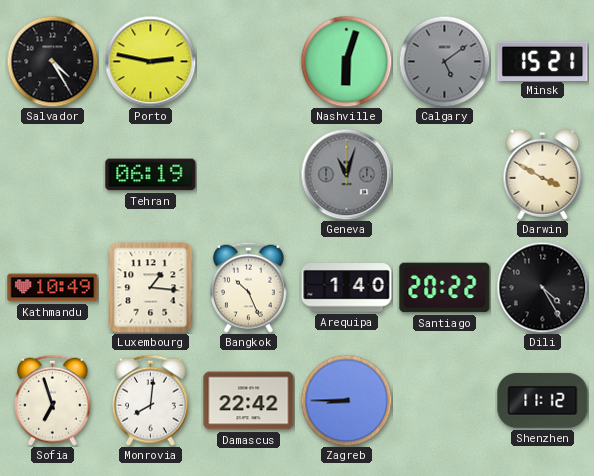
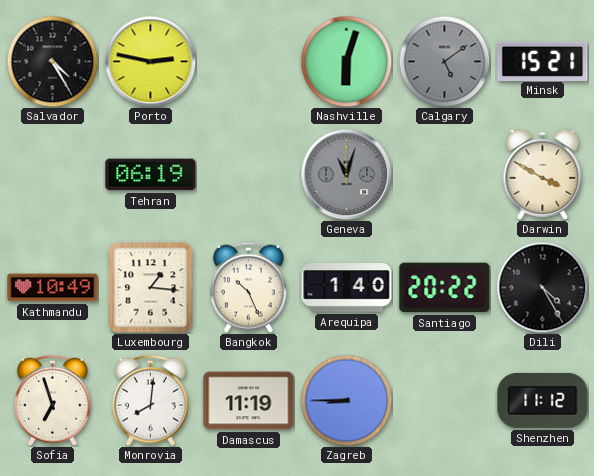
Damascus: 22:42 -> 11:19
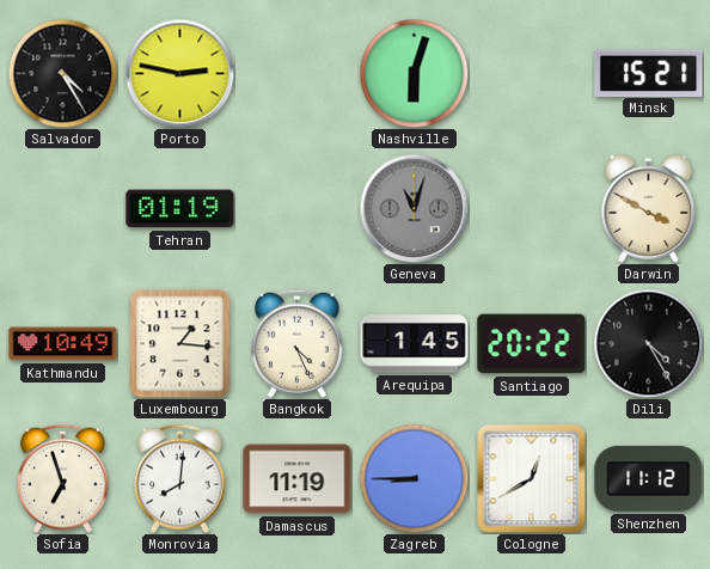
Calgary: 5:09 -> none
Tehran: 06:19 -> 01:19
Bangkok: 10:26 -> 4:26
Arequipa: 1:40 -> 1:45
Cologne: none -> 12:40
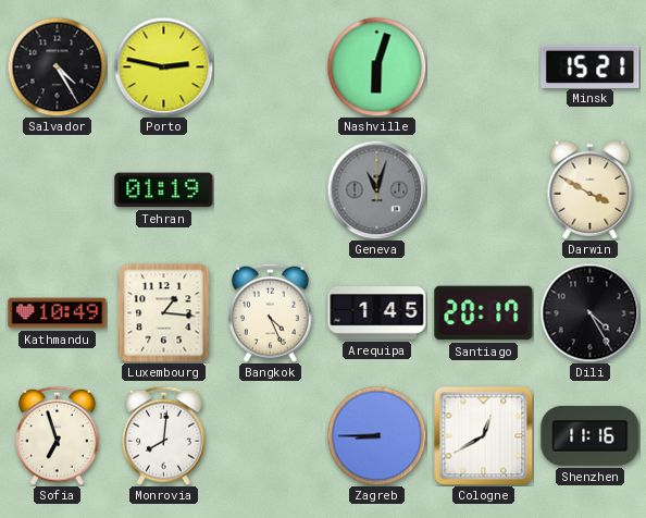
Santiago: 20:22 -> 20:17
Damascus: 11:19 -> none
Shenzhen: 11:12 -> 11:16
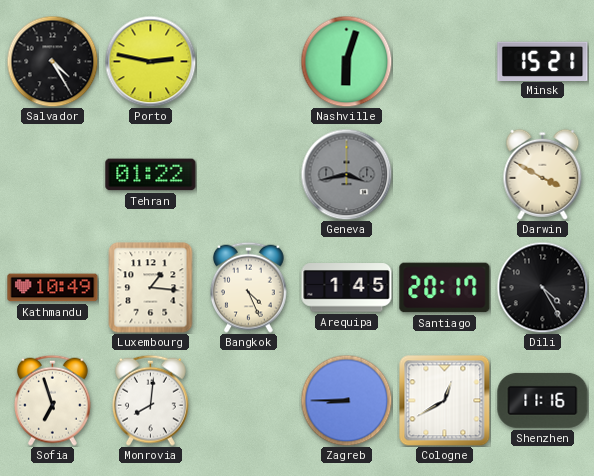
Tehran: 01:19 -> 01:22
Geneva: 11:03 -> 3:43
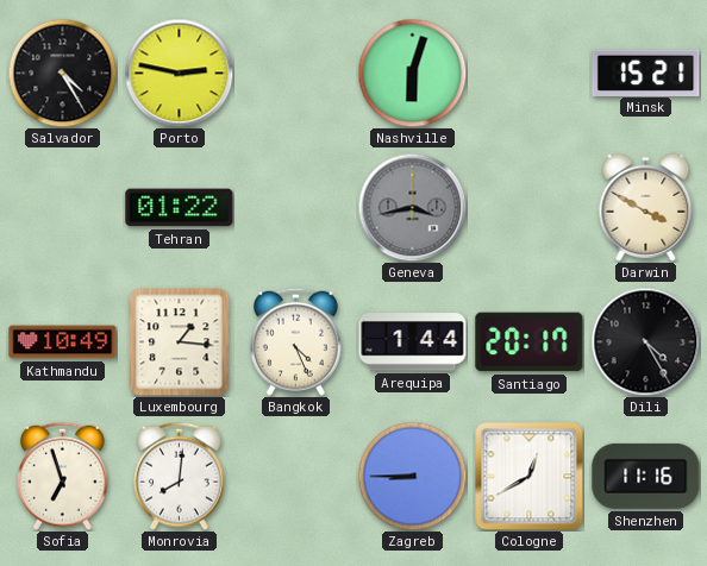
Arequipa: 1:45 -> 1:44
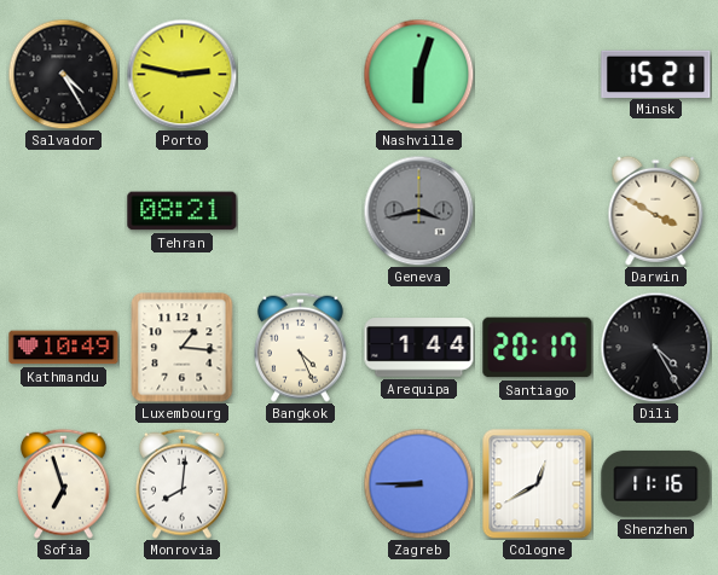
Tehran: 01:22 -> 08:21
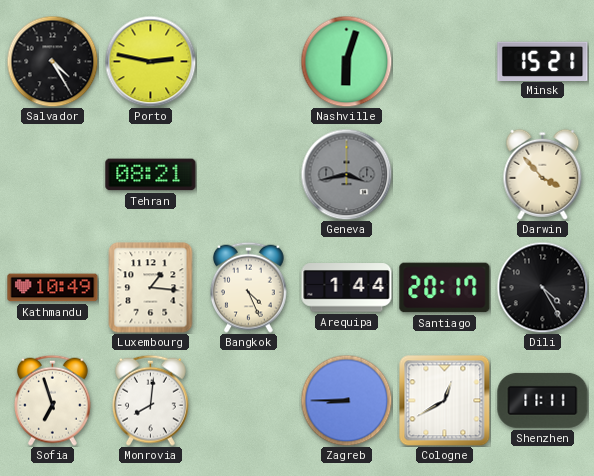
Darwin: 3:50 -> 3:53
Shenzhen: 11:16 -> 11:11
